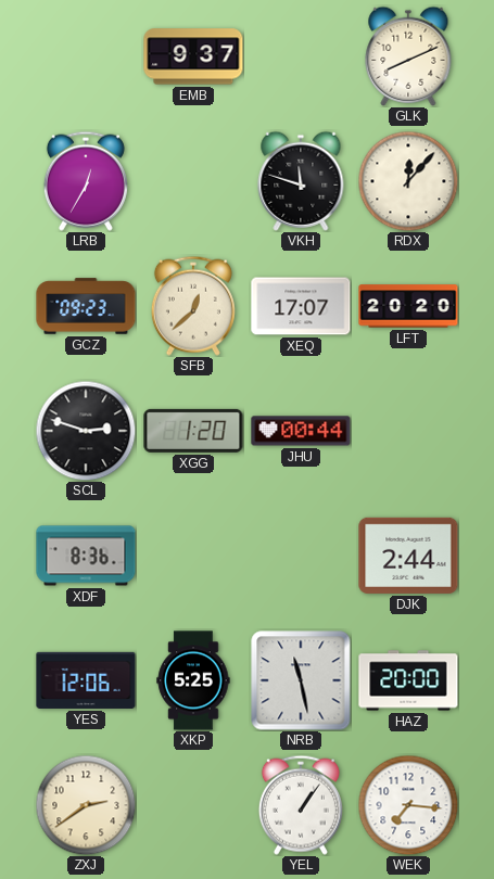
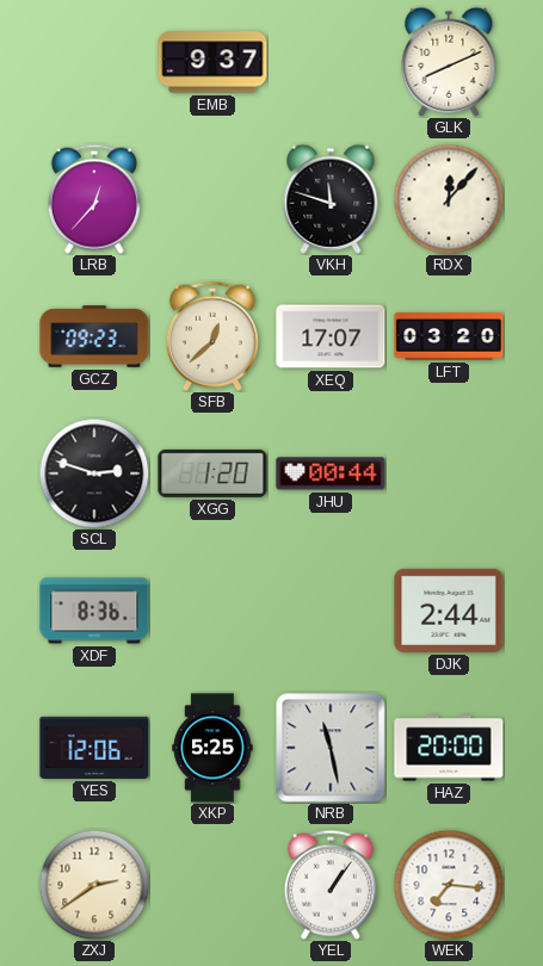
LRB: 12:35 -> 12:37
LFT: 20:20 -> 03:20
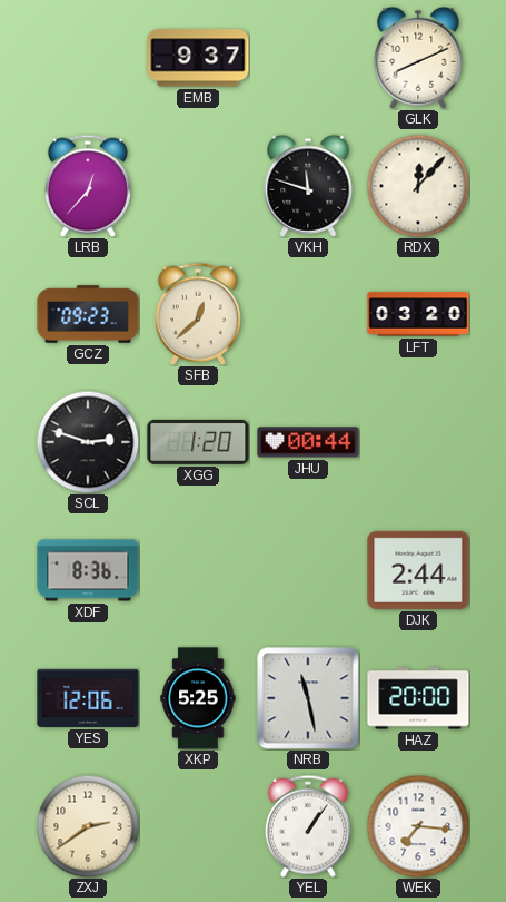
XEQ: 17:07 -> none
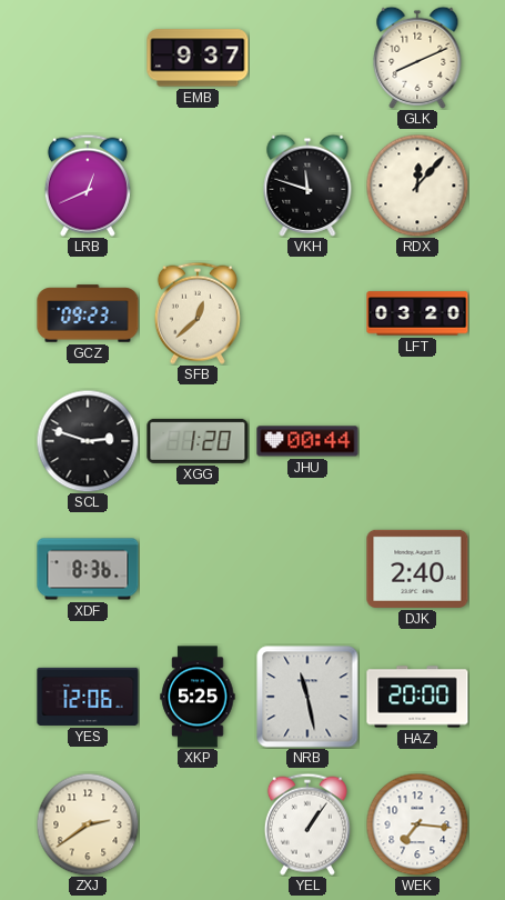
LRB: 12:37 -> 12:41
DJK: 2:44 -> 2:40
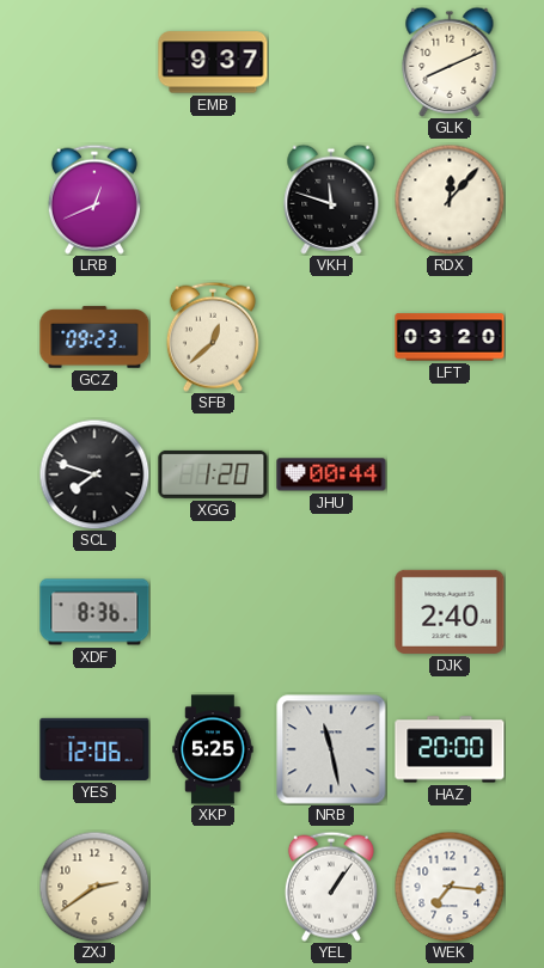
SCL: 2:48 -> 7:48
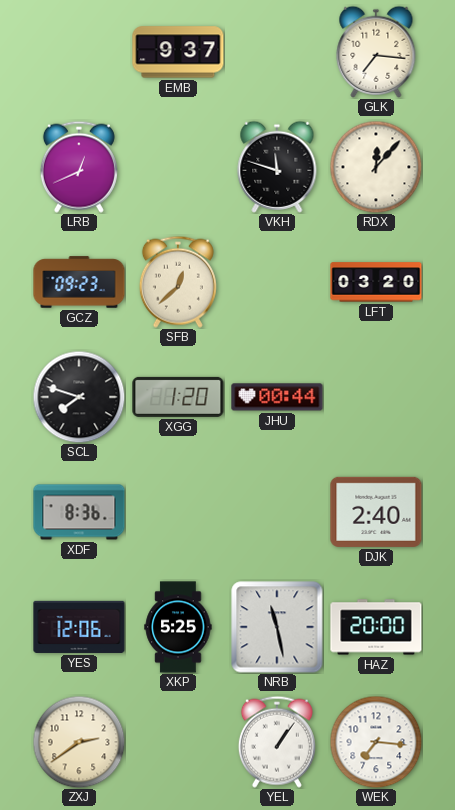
GLK: 8:11 -> 7:16
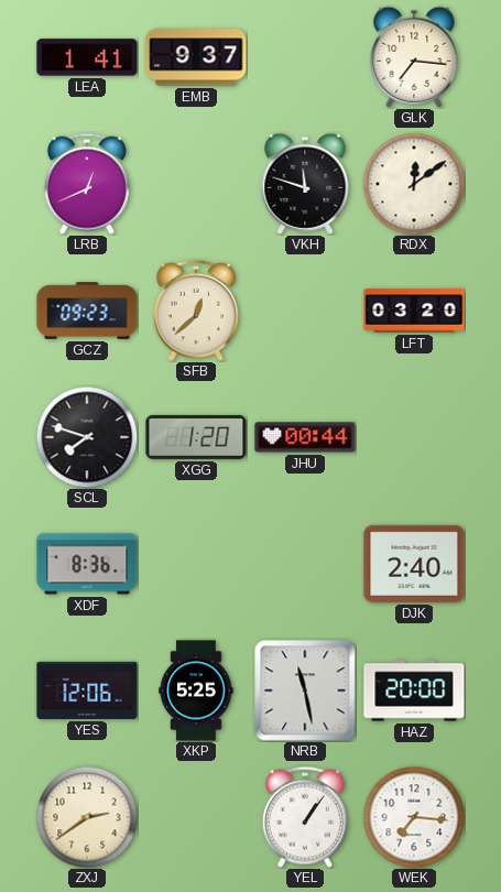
LEA: none -> 1:41
RDX: 12:07 -> 12:09
